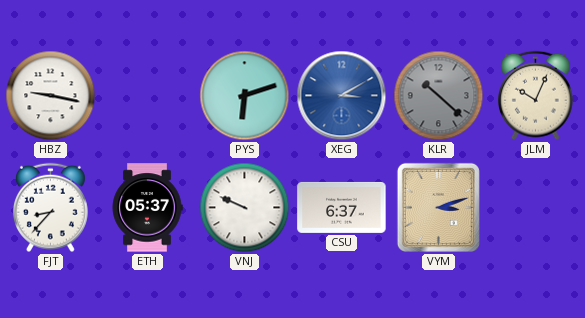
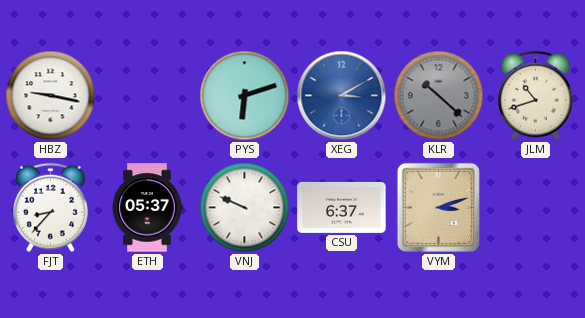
JLM: 10:04 -> 10:42
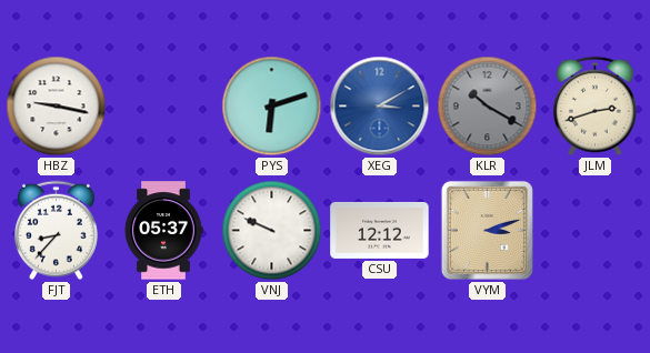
KLR: 10:22 -> 10:20
JLM: 10:42 -> 2:42
CSU: 6:37 -> 12:12
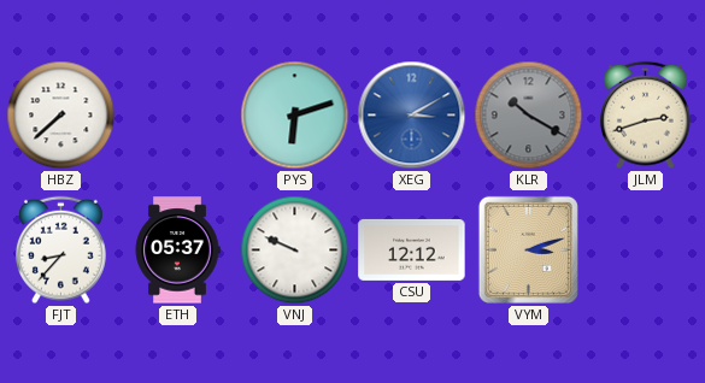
HBZ: 9:17 -> 7:38
